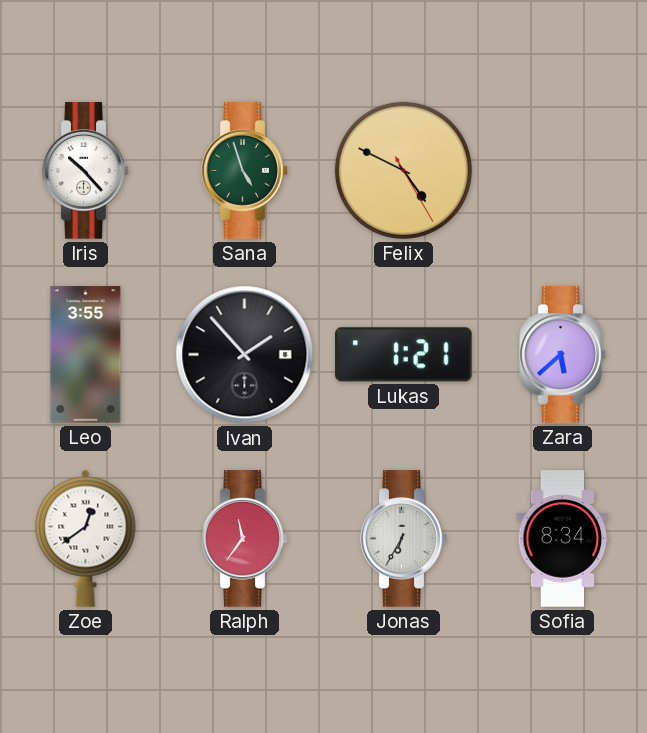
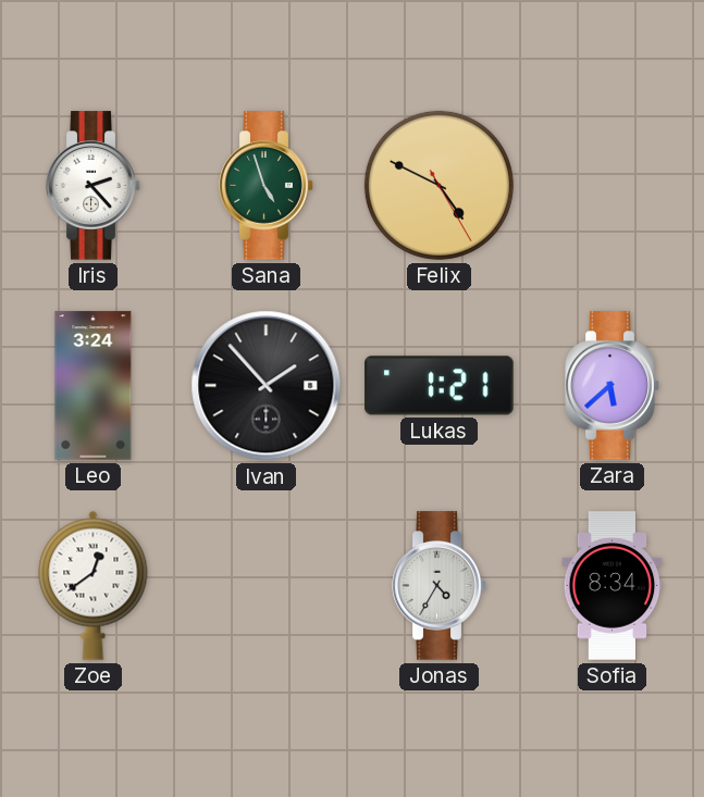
Iris: 10:23 -> 2:23
Leo: 3:55 -> 3:24
Ralph: 11:36 -> none
Jonas: 6:35 -> 4:35
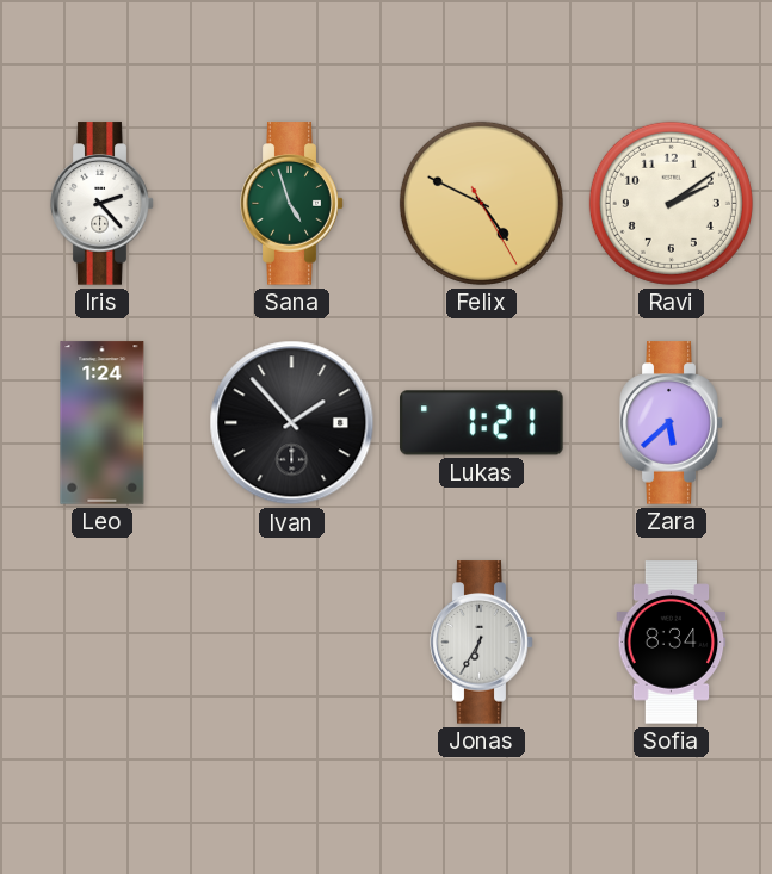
Ravi: none -> 2:09
Leo: 3:24 -> 1:24
Zoe: 12:39 -> none
Jonas: 4:35 -> 6:35
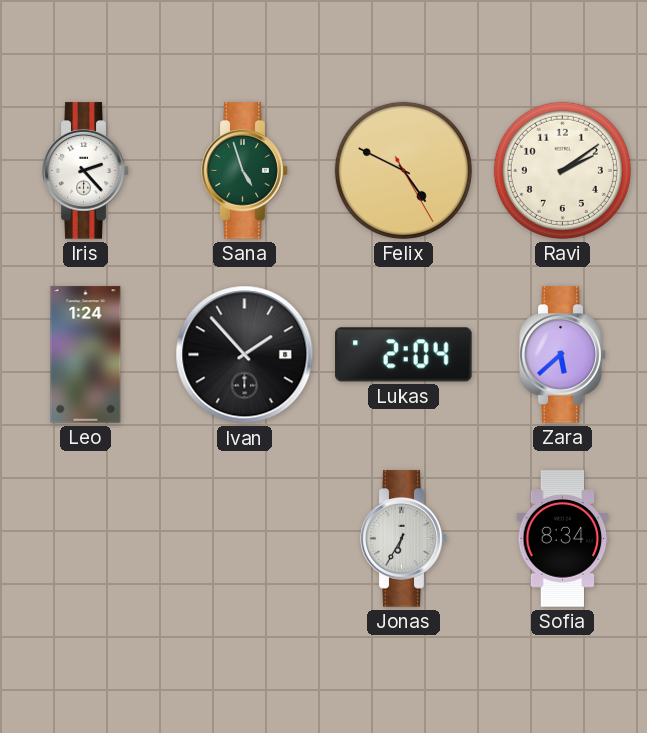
Lukas: 1:21 -> 2:04
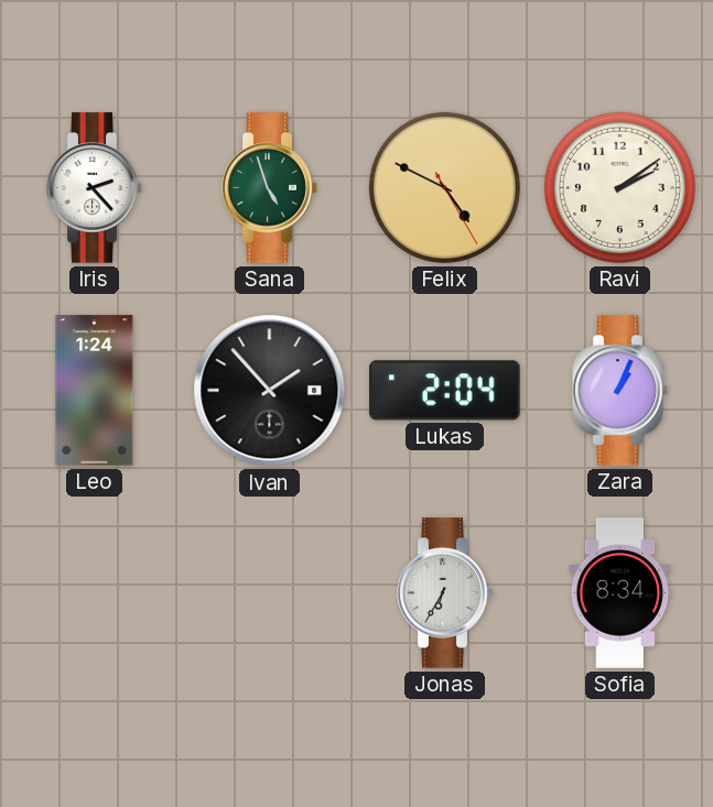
Zara: 5:38 -> 1:04
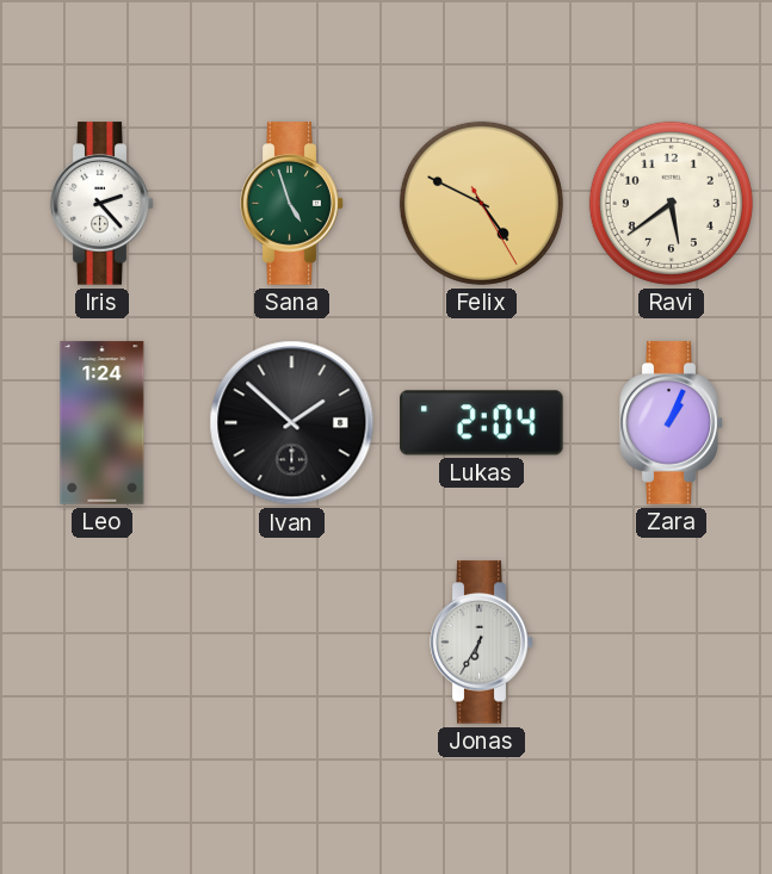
Ravi: 2:09 -> 5:39
Ivan: 1:53 -> 1:52
Sofia: 8:34 -> none
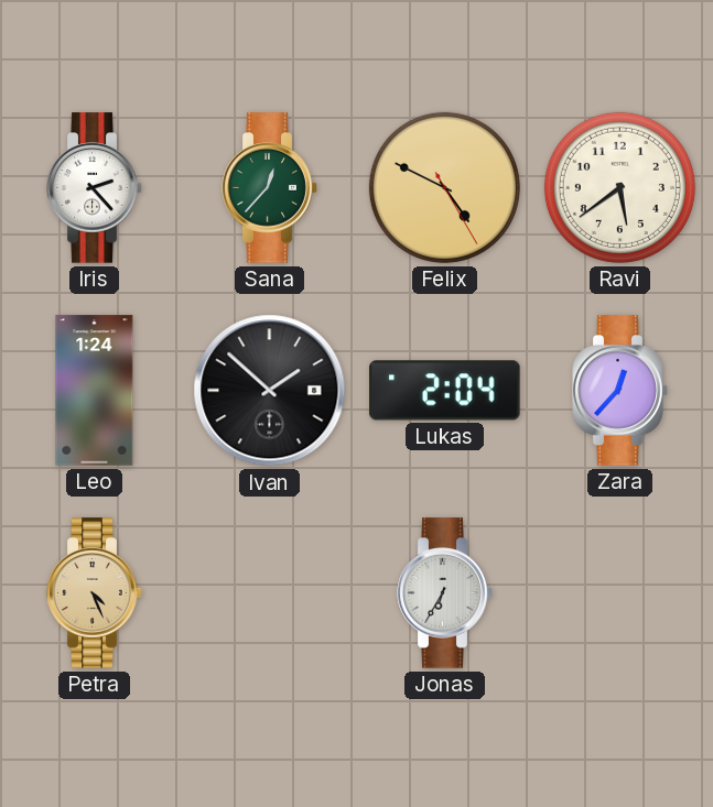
Sana: 4:57 -> 12:37
Zara: 1:04 -> 12:37
Petra: none -> 4:26
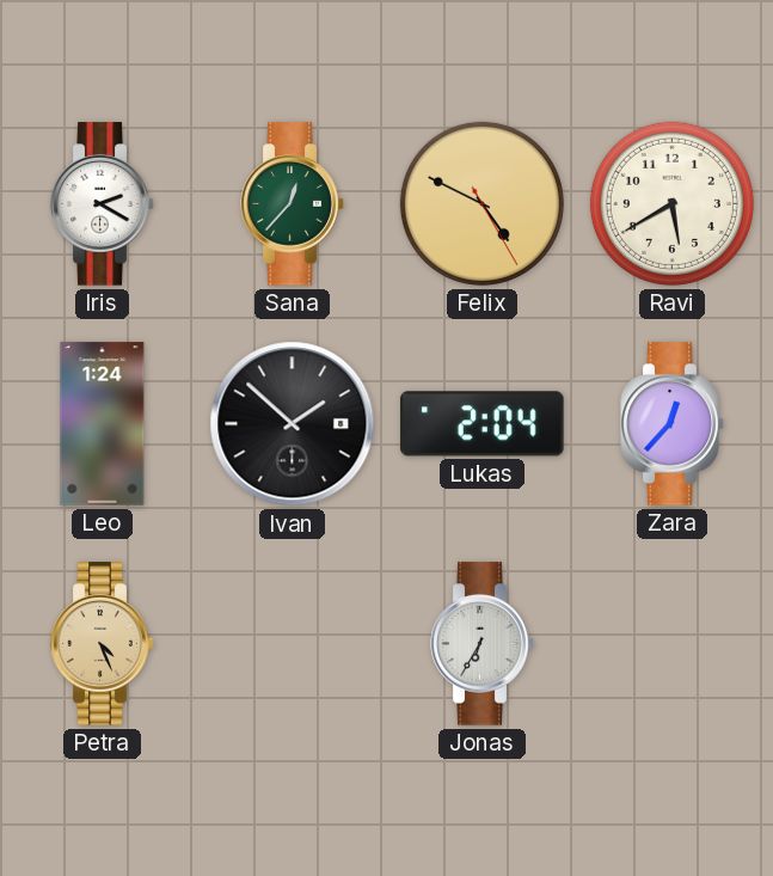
Iris: 2:23 -> 2:20
Ravi: 5:39 -> 5:40
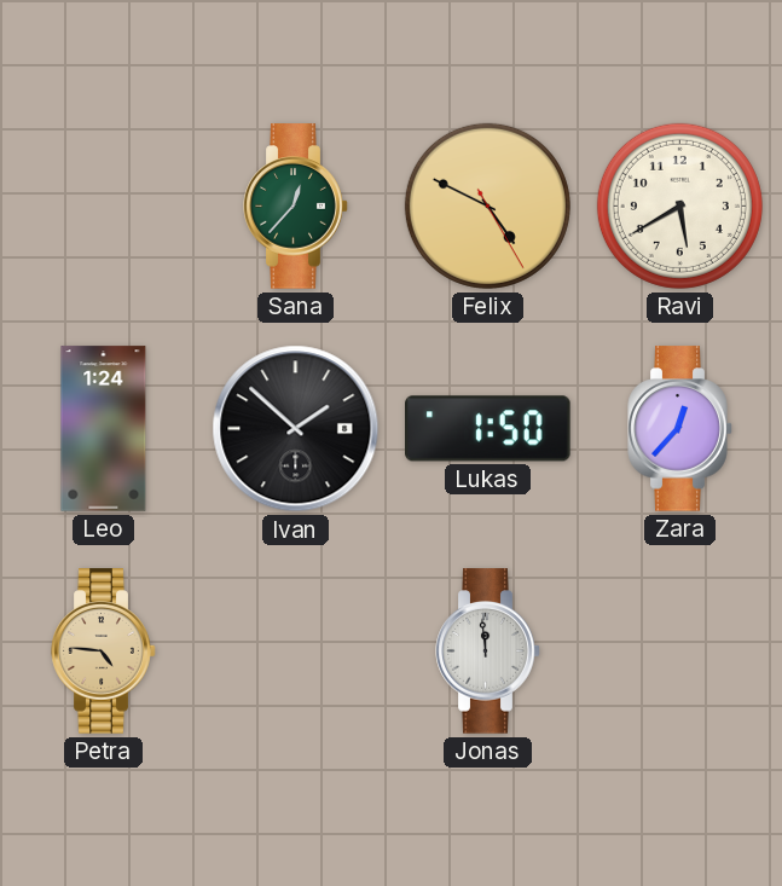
Iris: 2:20 -> none
Lukas: 2:04 -> 1:50
Petra: 4:26 -> 4:46
Jonas: 6:35 -> 11:59
